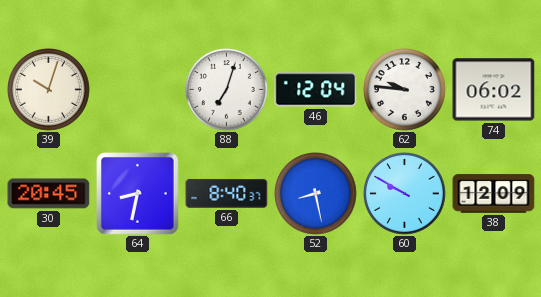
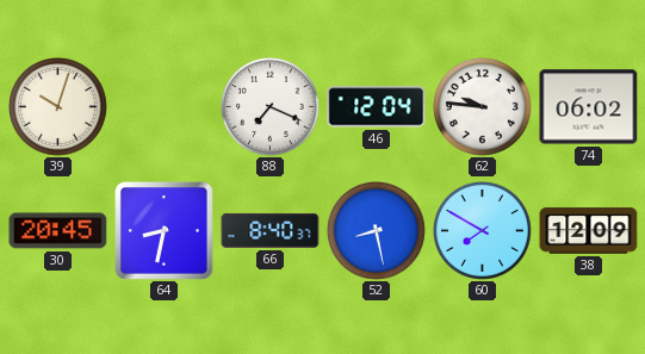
88: 7:03 -> 7:19
60: 9:50 -> 7:50
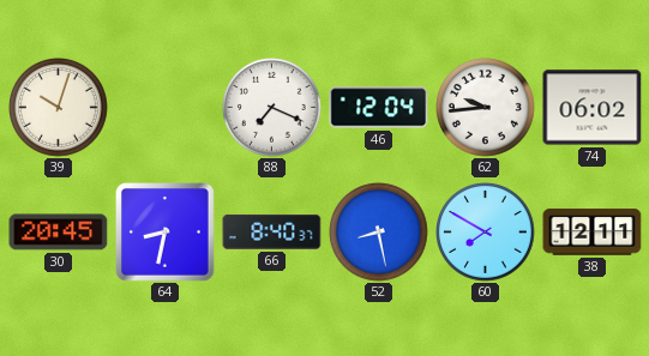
62: 9:46 -> 9:44
38: 12:09 -> 12:11
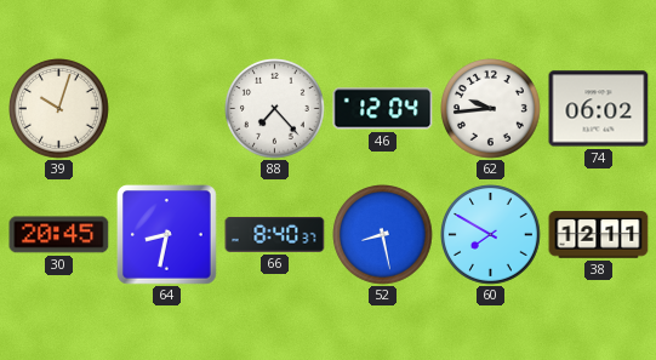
88: 7:19 -> 7:23
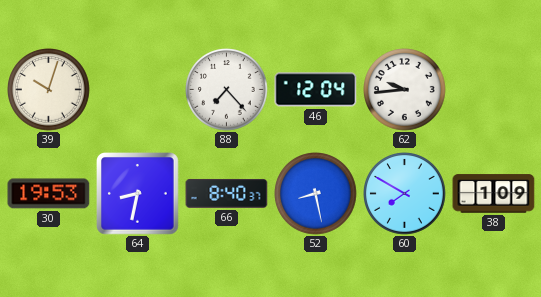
74: 06:02 -> none
30: 20:45 -> 19:53
38: 12:11 -> 1:09
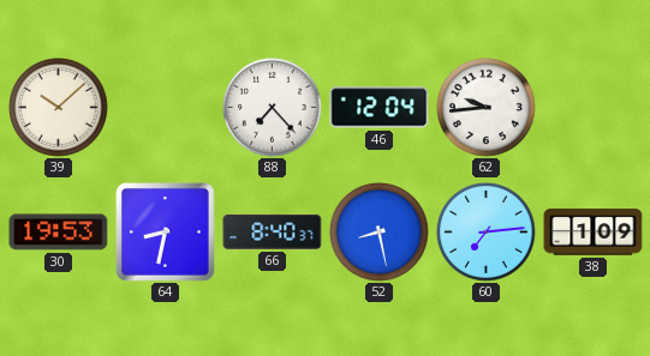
39: 10:03 -> 10:08
60: 7:50 -> 7:14
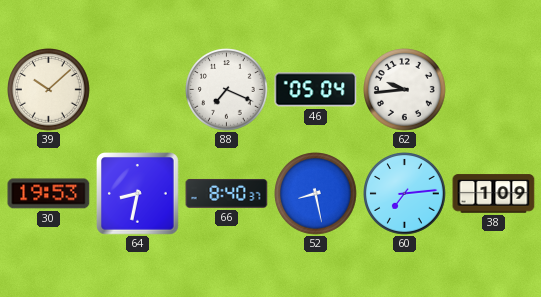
88: 7:23 -> 7:19
46: 12:04 -> 05:04
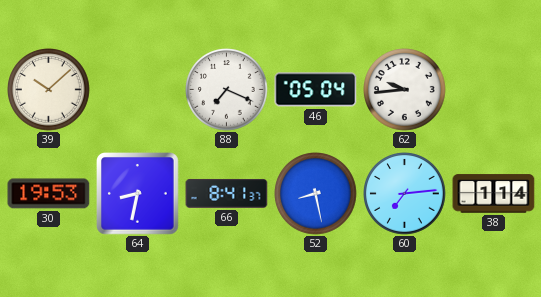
66: 8:40 -> 8:41
38: 1:09 -> 1:14
